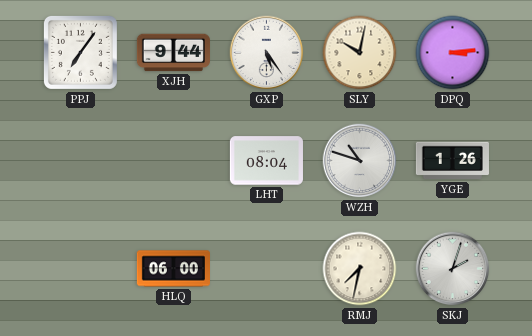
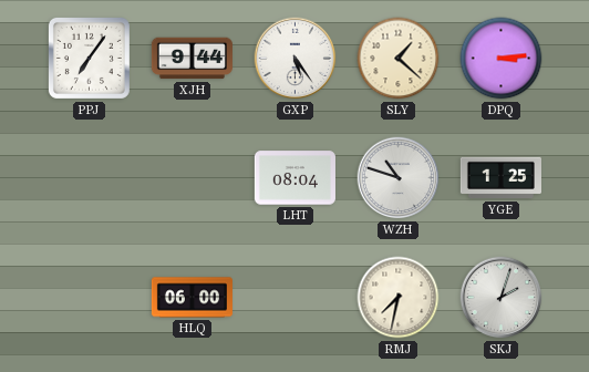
SLY: 10:02 -> 1:22
YGE: 1:26 -> 1:25
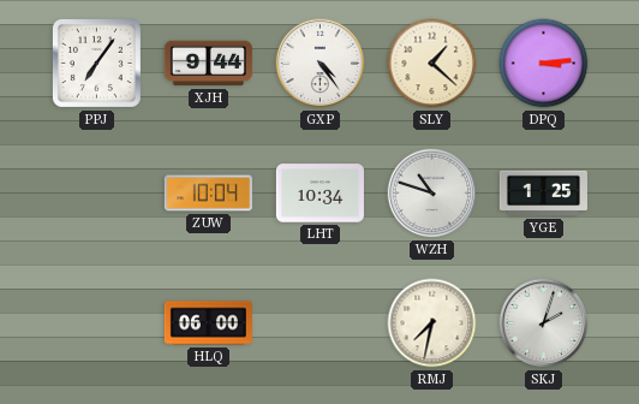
GXP: 5:24 -> 4:24
ZUW: none -> 10:04
LHT: 08:04 -> 10:34
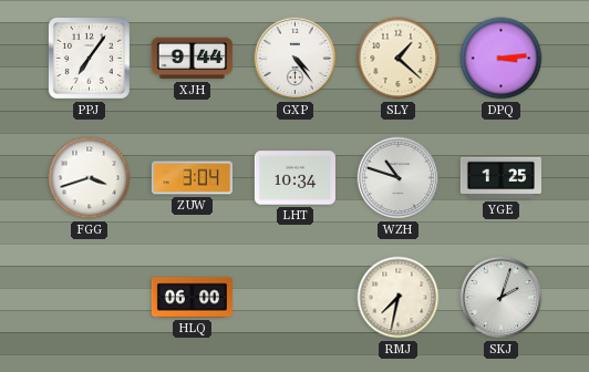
FGG: none -> 3:42
ZUW: 10:04 -> 3:04
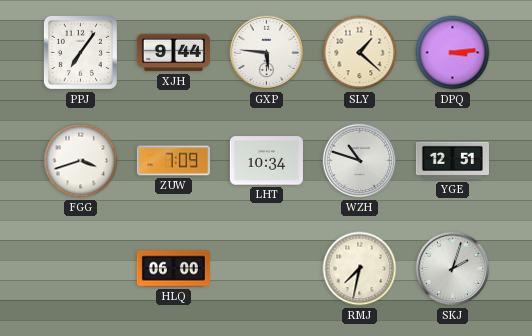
GXP: 4:24 -> 5:46
ZUW: 3:04 -> 7:09
YGE: 1:25 -> 12:51
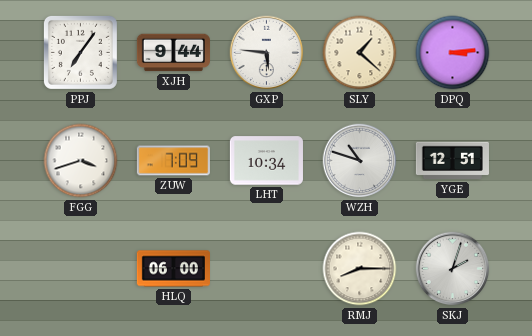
RMJ: 7:32 -> 8:15
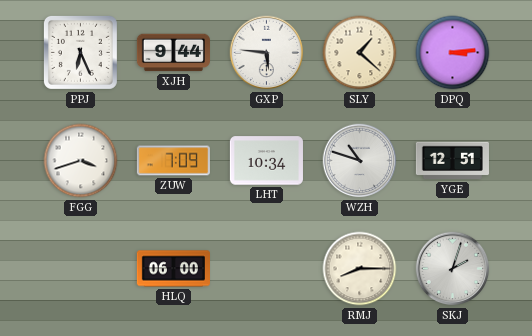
PPJ: 7:06 -> 6:26
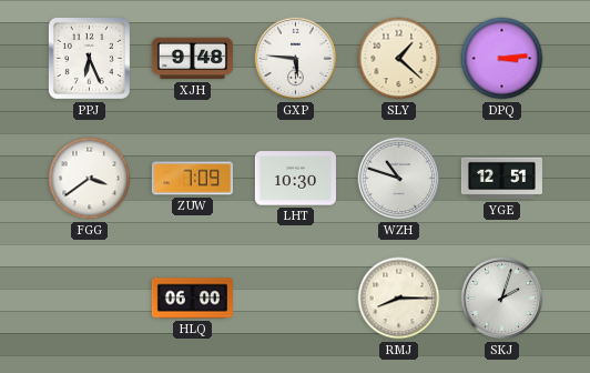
XJH: 9:44 -> 9:48
FGG: 3:42 -> 3:39
LHT: 10:34 -> 10:30
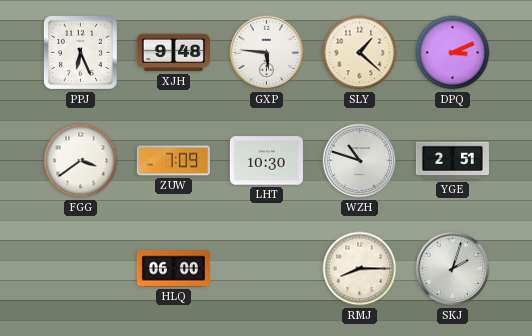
DPQ: 3:14 -> 3:11
YGE: 12:51 -> 2:51
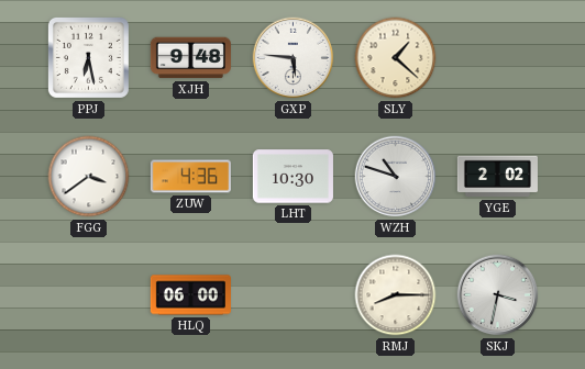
PPJ: 6:26 -> 6:28
DPQ: 3:11 -> none
ZUW: 7:09 -> 4:36
YGE: 2:51 -> 2:02
SKJ: 2:03 -> 3:32
